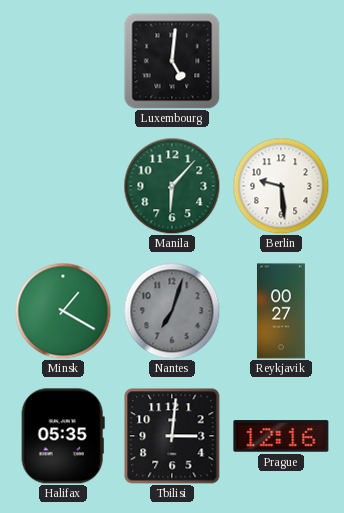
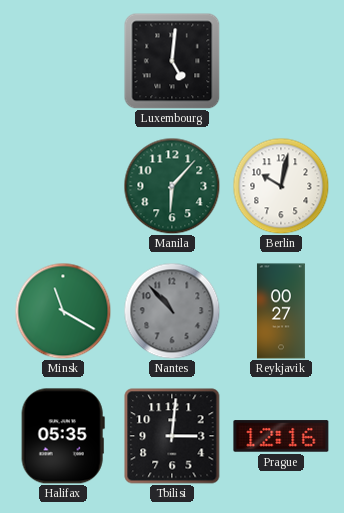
Berlin: 9:29 -> 10:02
Minsk: 1:20 -> 11:20
Nantes: 7:03 -> 10:53
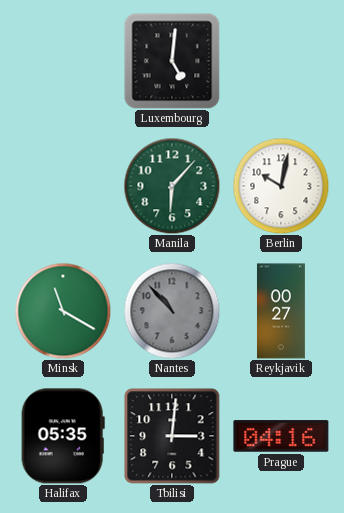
Prague: 12:16 -> 04:16
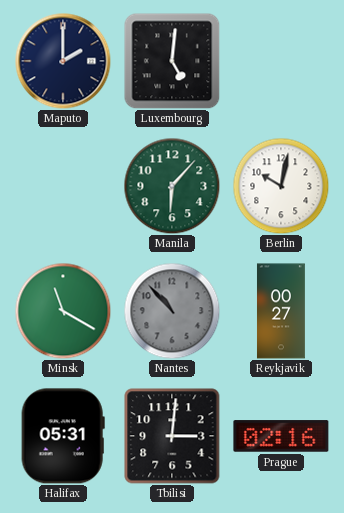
Maputo: none -> 2:00
Halifax: 05:35 -> 05:31
Prague: 04:16 -> 02:16
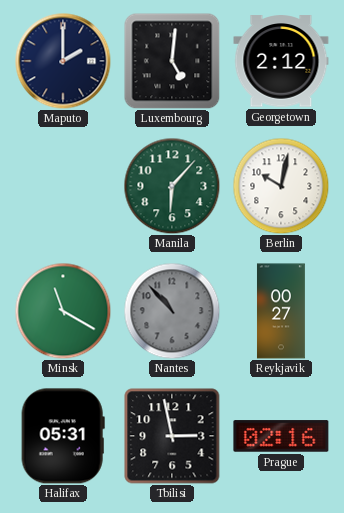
Georgetown: none -> 2:12
Tbilisi: 3:01 -> 2:58
